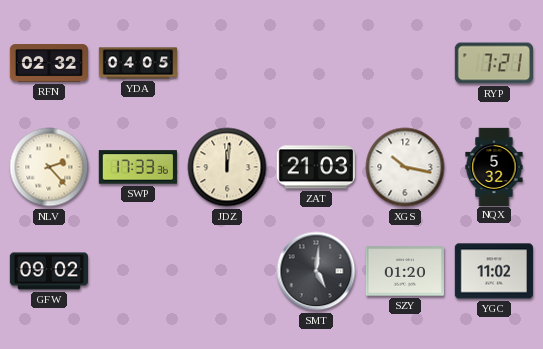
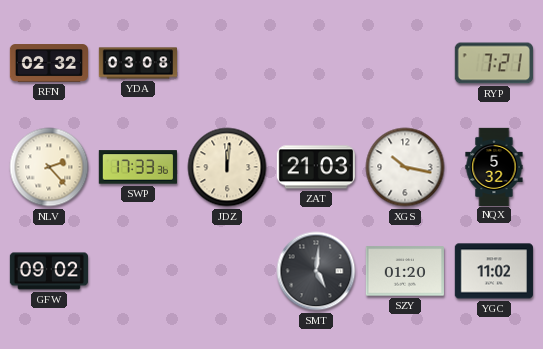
YDA: 04:05 -> 03:08
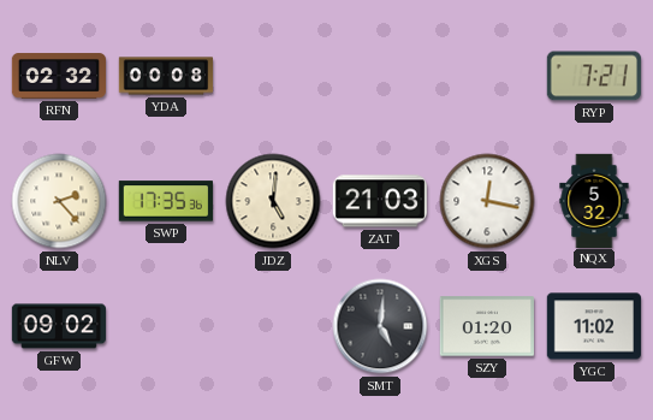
YDA: 03:08 -> 00:08
SWP: 17:33 -> 17:35
JDZ: 12:01 -> 5:01
XGS: 10:17 -> 12:17
